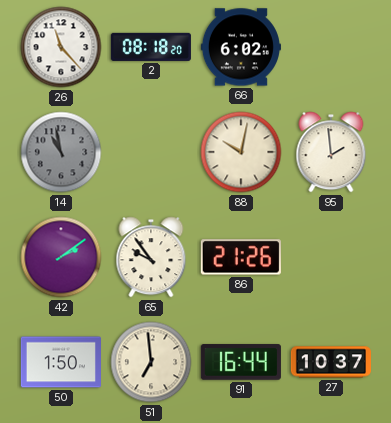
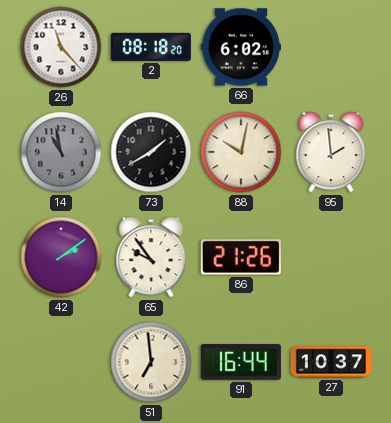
73: none -> 1:40
50: 1:50 -> none
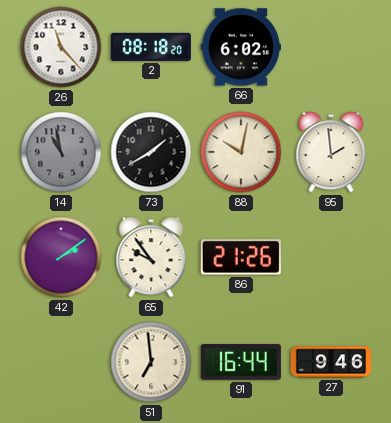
27: 10:37 -> 9:46
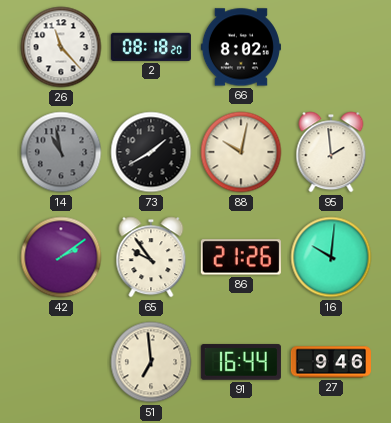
66: 6:02 -> 8:02
16: none -> 10:01
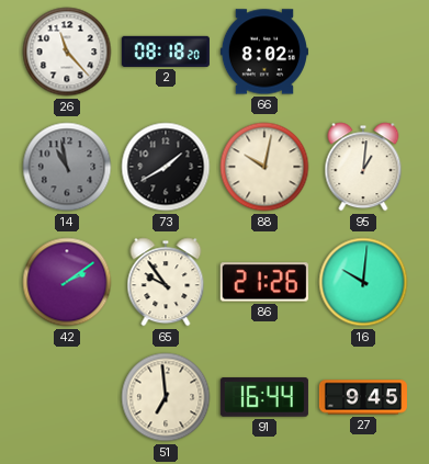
95: 1:59 -> 1:01
27: 9:46 -> 9:45
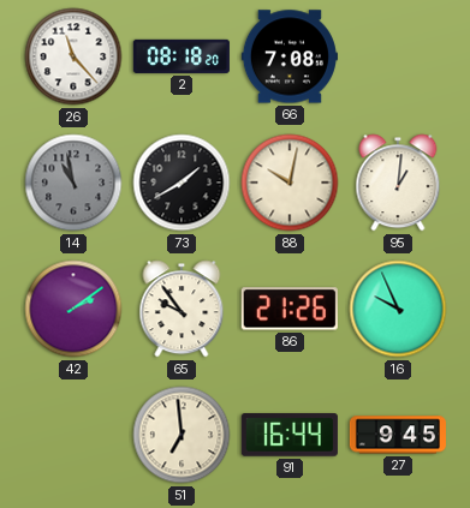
66: 8:02 -> 7:08
16: 10:01 -> 9:56
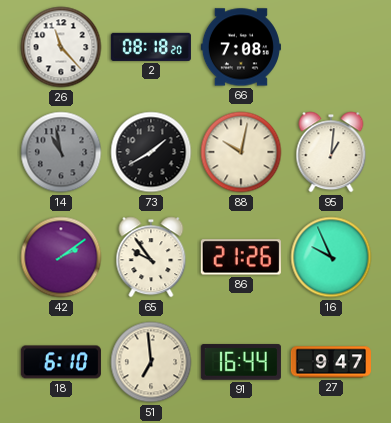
18: none -> 6:10
27: 9:45 -> 9:47
